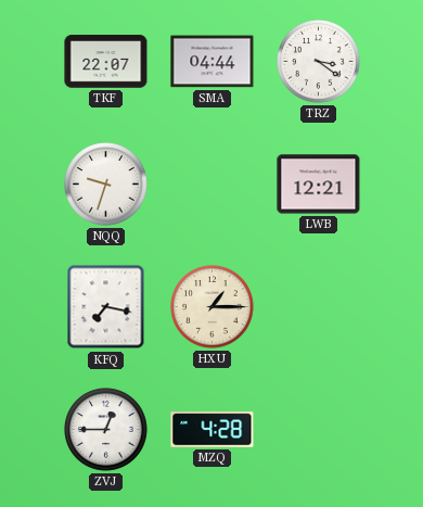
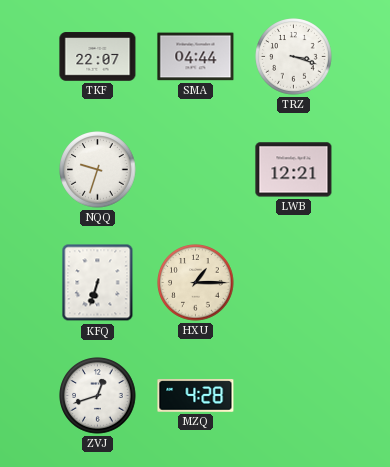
TRZ: 3:21 -> 3:18
KFQ: 7:17 -> 6:33
ZVJ: 12:45 -> 12:42
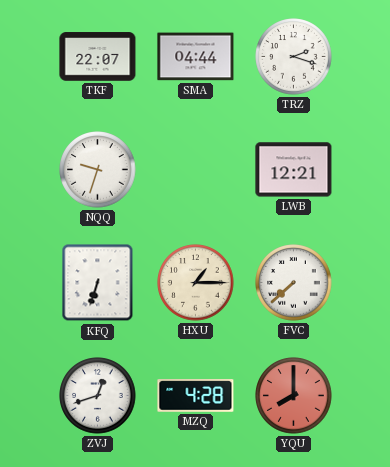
TRZ: 3:18 -> 2:18
FVC: none -> 7:38
YQU: none -> 8:00
